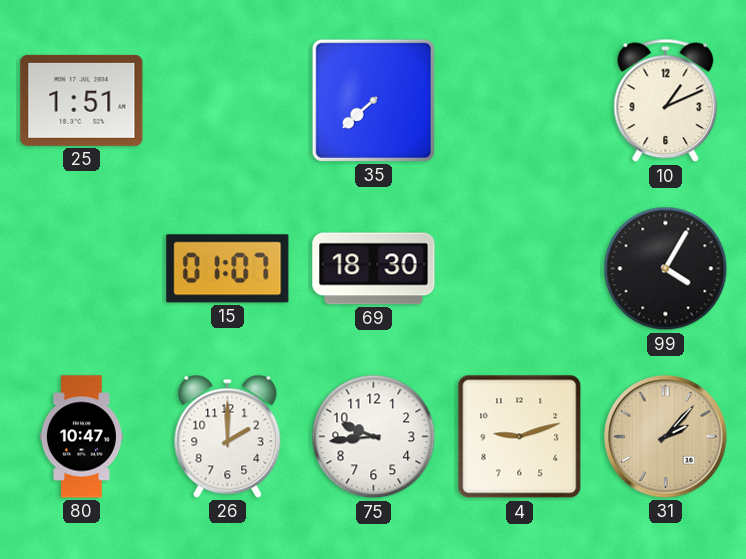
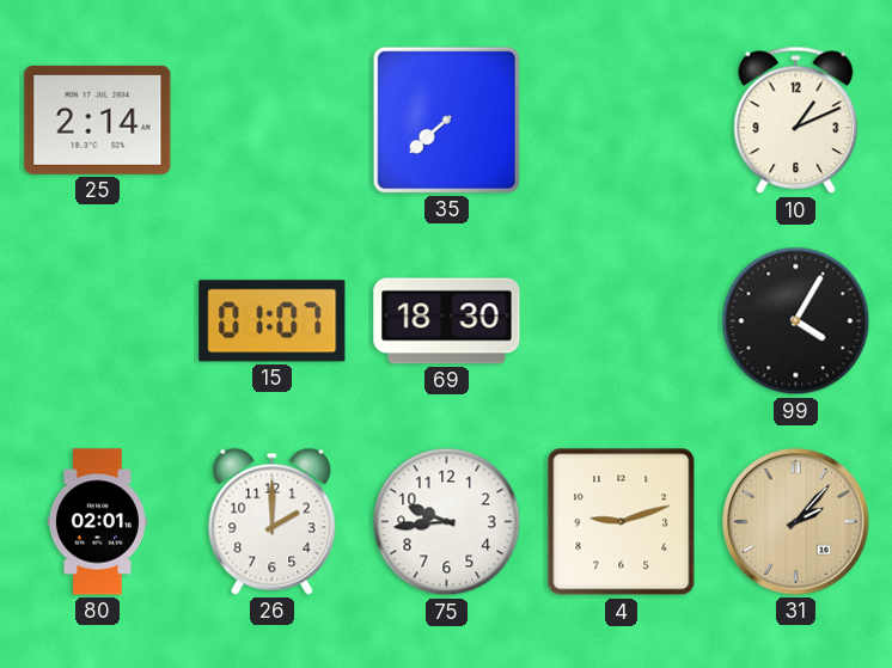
25: 1:51 -> 2:14
80: 10:47 -> 02:01
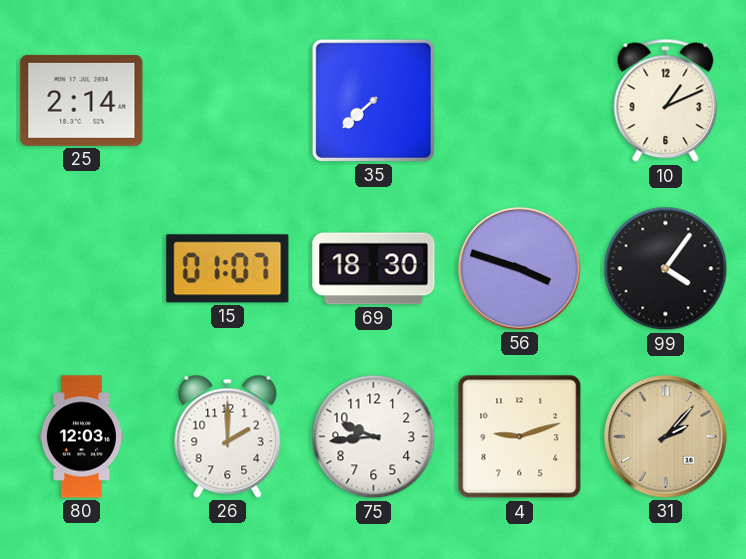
56: none -> 3:48
99: 4:05 -> 4:06
80: 02:01 -> 12:03
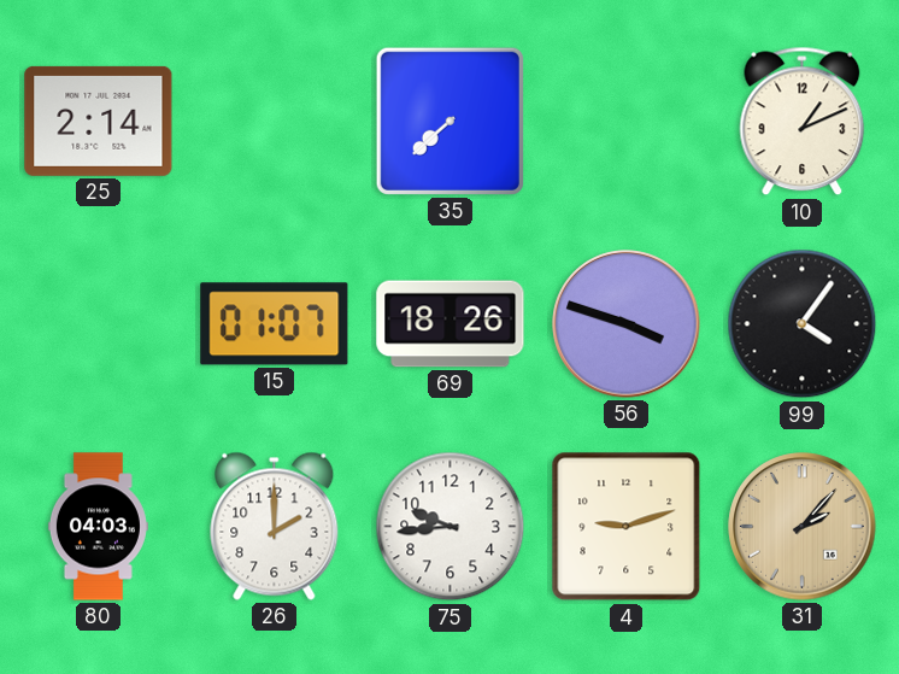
69: 18:30 -> 18:26
80: 12:03 -> 04:03
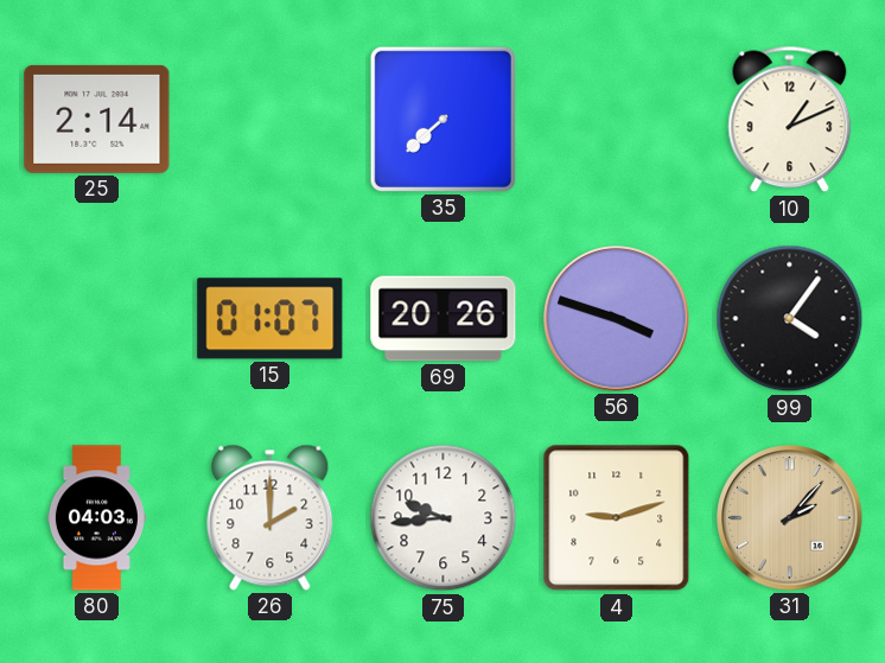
69: 18:26 -> 20:26
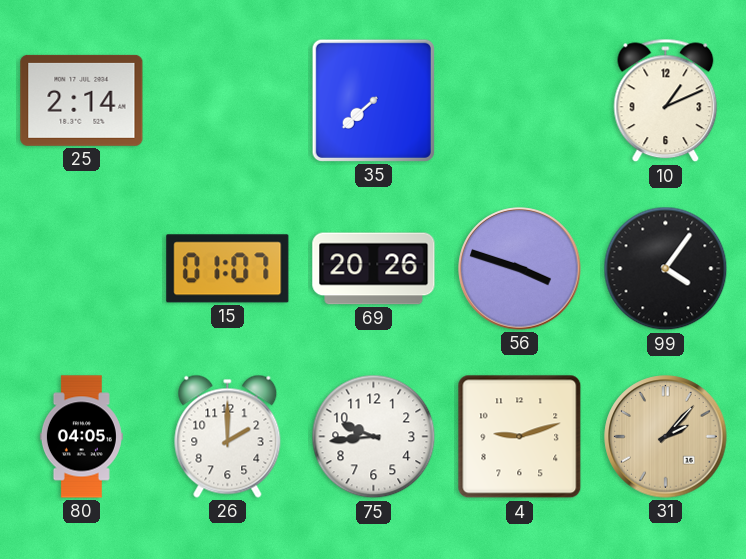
80: 04:03 -> 04:05
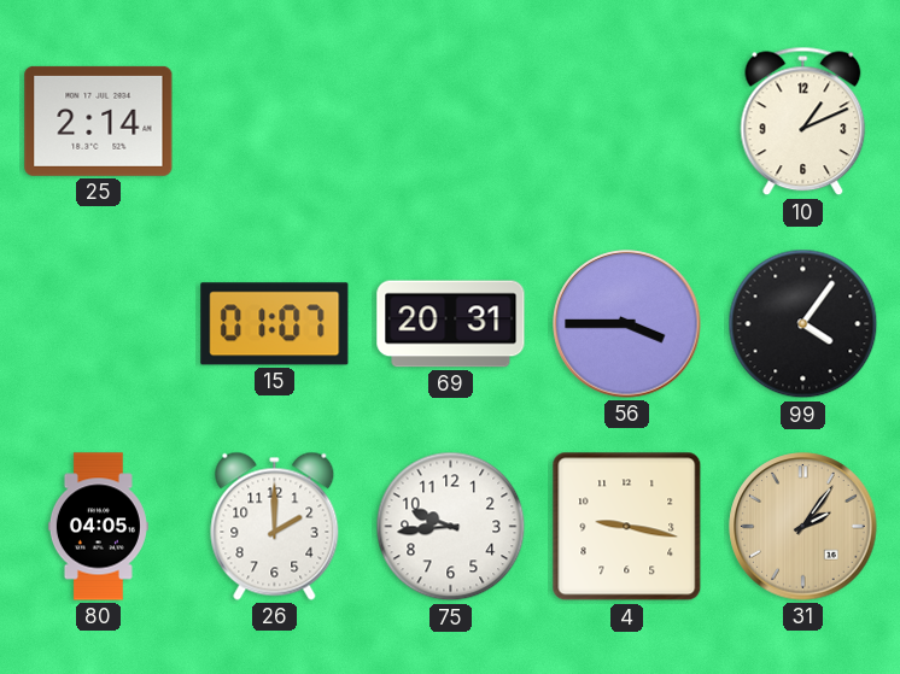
35: 7:38 -> none
69: 20:26 -> 20:31
56: 3:48 -> 3:45
4: 9:12 -> 9:17
31: 2:07 -> 2:06
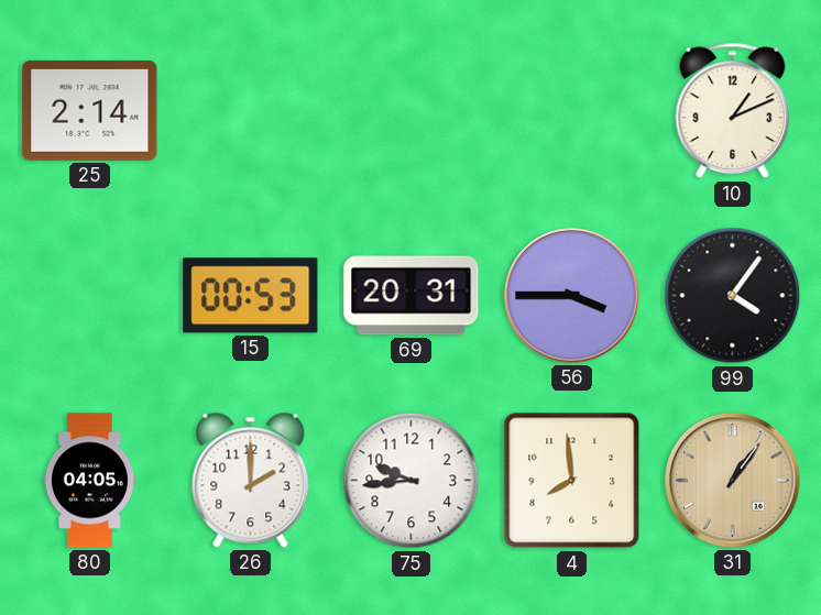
15: 01:07 -> 00:53
4: 9:17 -> 7:59
31: 2:06 -> 1:06
